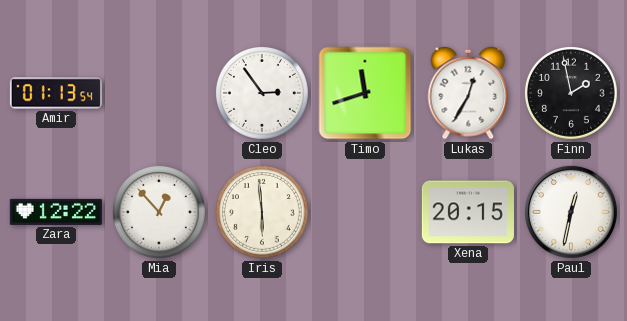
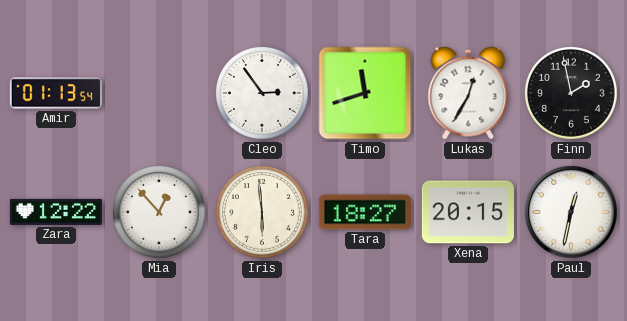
Tara: none -> 18:27
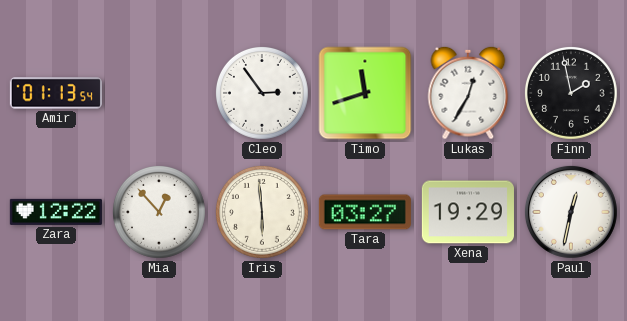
Tara: 18:27 -> 03:27
Xena: 20:15 -> 19:29
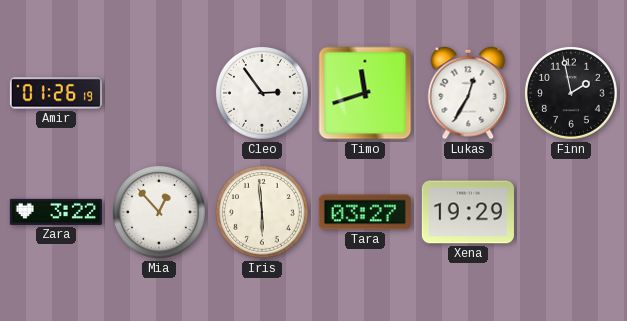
Amir: 01:13 -> 01:26
Zara: 12:22 -> 3:22
Paul: 12:32 -> none
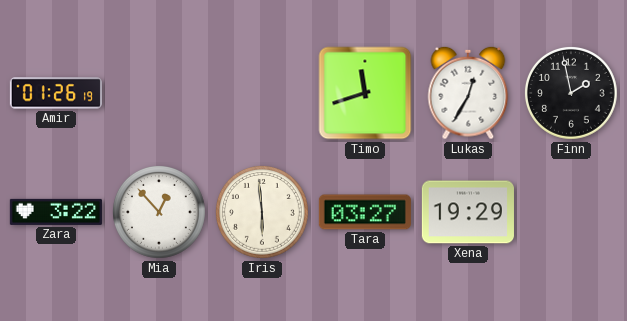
Cleo: 2:54 -> none
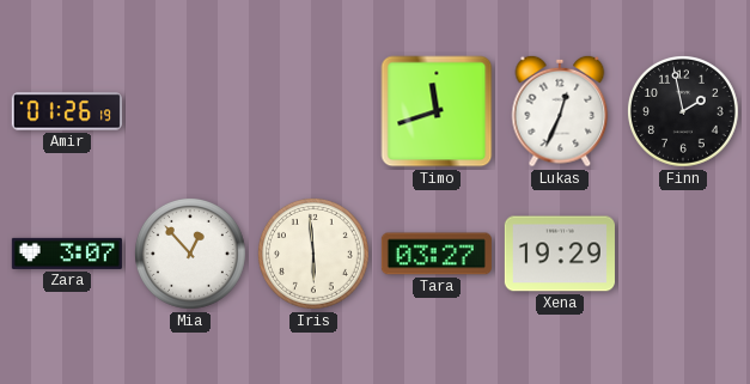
Lukas: 12:35 -> 12:34
Zara: 3:22 -> 3:07
